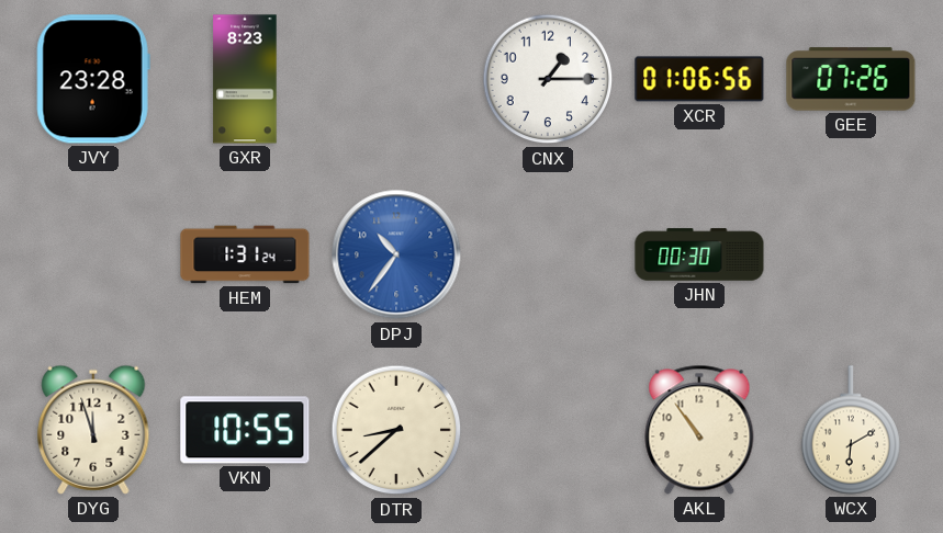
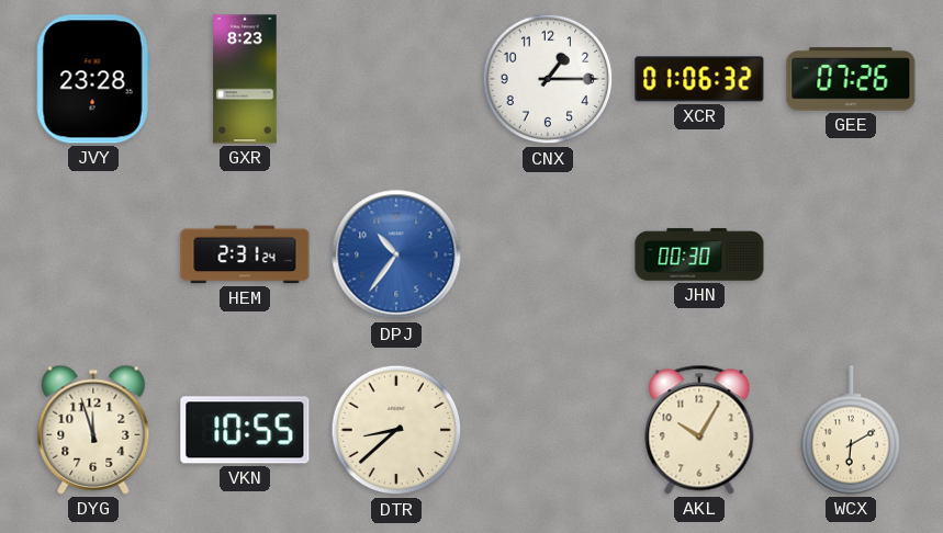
XCR: 01:06:56 -> 01:06:32
HEM: 1:31 -> 2:31
AKL: 10:54 -> 10:05
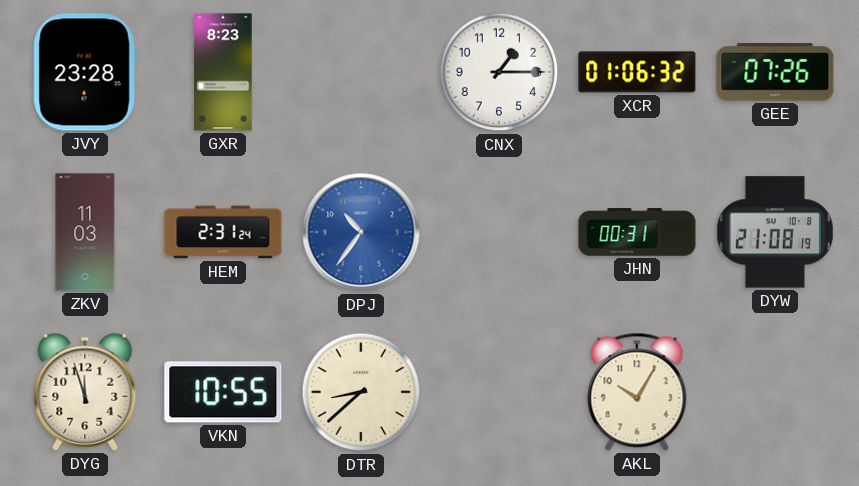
ZKV: none -> 11:03
JHN: 00:30 -> 00:31
DYW: none -> 21:08
WCX: 6:10 -> none
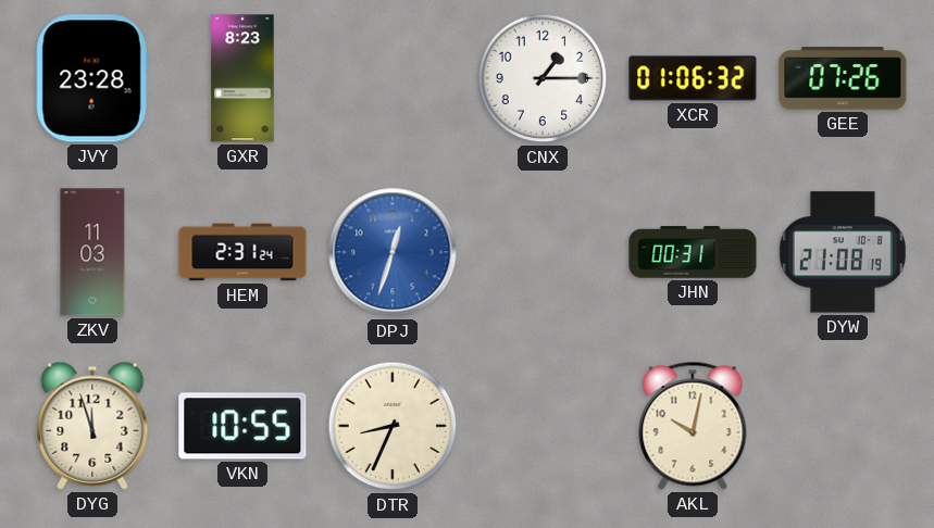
DPJ: 10:36 -> 12:33
DTR: 8:38 -> 8:34
AKL: 10:05 -> 10:02
